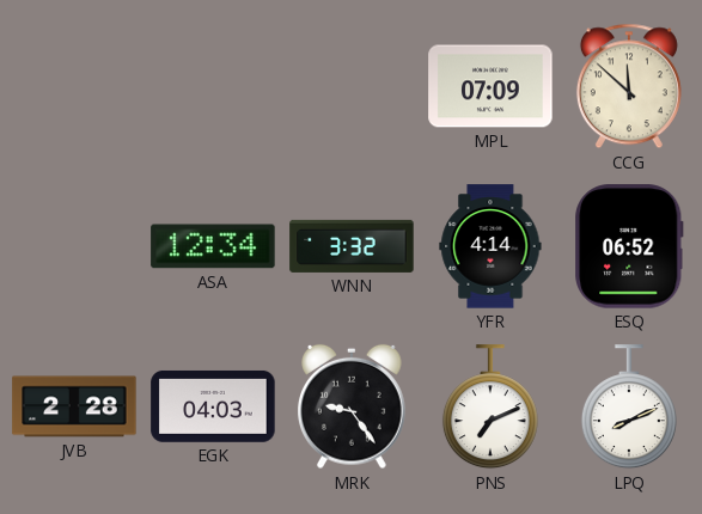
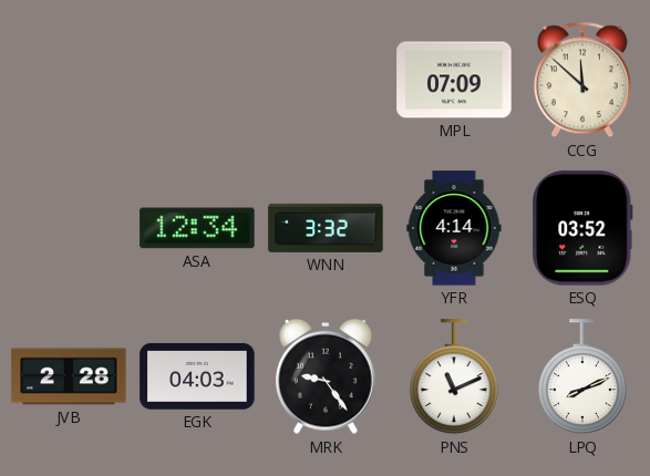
ESQ: 06:52 -> 03:52
PNS: 7:11 -> 11:11
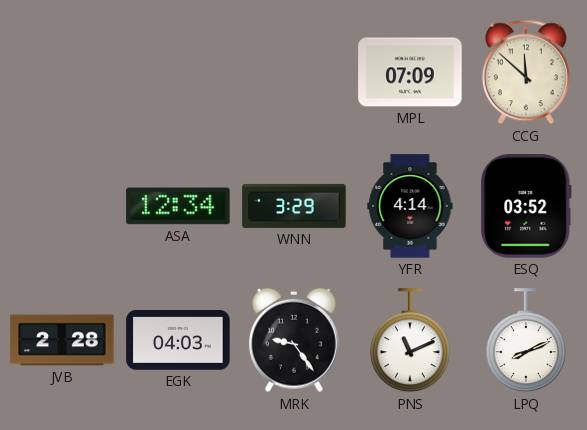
WNN: 3:32 -> 3:29
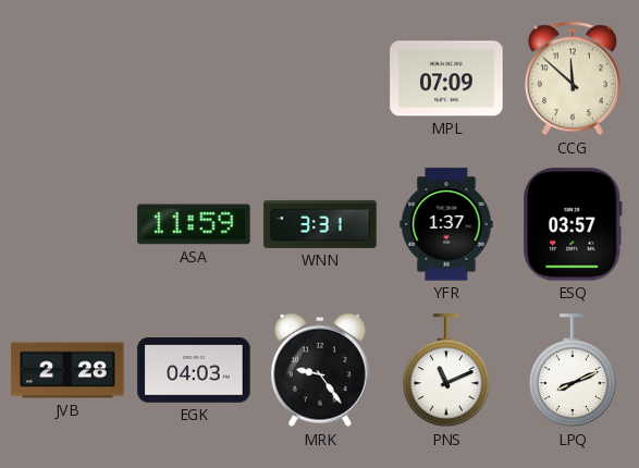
ASA: 12:34 -> 11:59
WNN: 3:29 -> 3:31
YFR: 4:14 -> 1:37
ESQ: 03:52 -> 03:57
